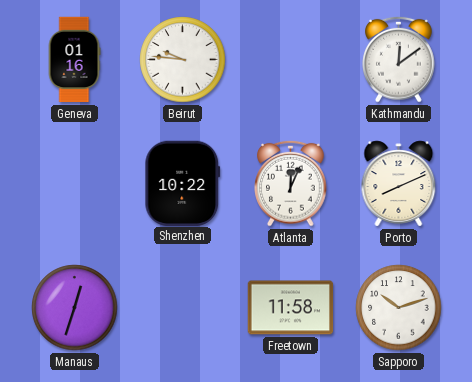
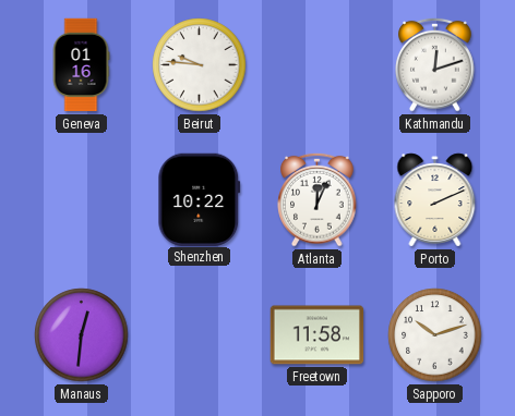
Kathmandu: 12:09 -> 12:12
Porto: 8:11 -> 2:11
Manaus: 12:33 -> 12:31
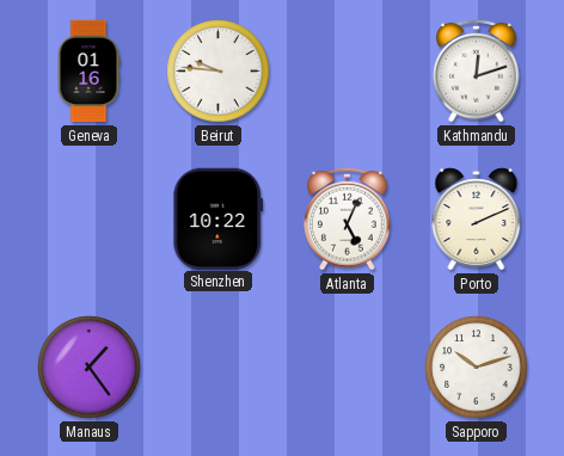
Atlanta: 12:04 -> 5:04
Manaus: 12:31 -> 1:24
Freetown: 11:58 -> none
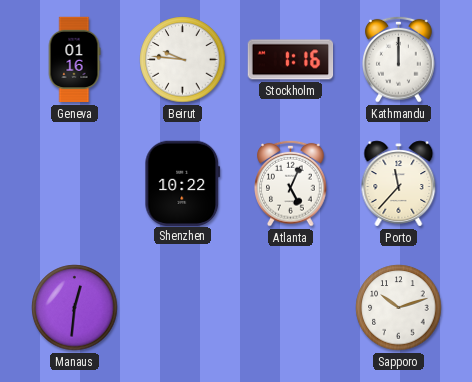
Stockholm: none -> 1:16
Kathmandu: 12:12 -> 12:00
Porto: 2:11 -> 11:37
Manaus: 1:24 -> 12:31
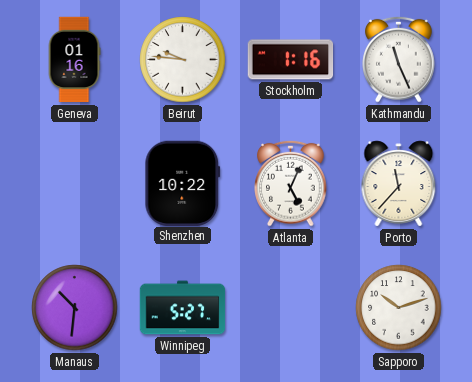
Kathmandu: 12:00 -> 11:26
Manaus: 12:31 -> 10:31
Winnipeg: none -> 5:27
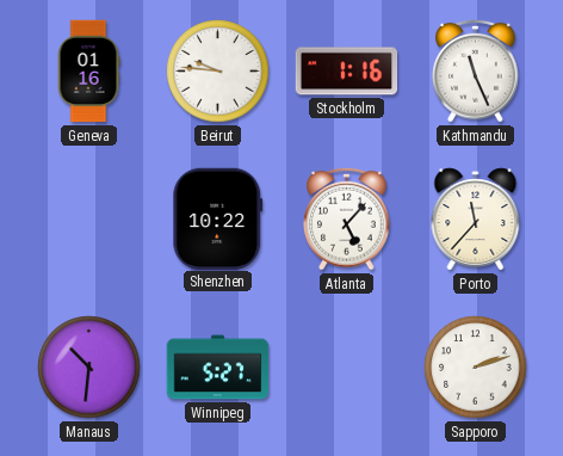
Atlanta: 5:04 -> 5:07
Sapporo: 10:12 -> 2:12
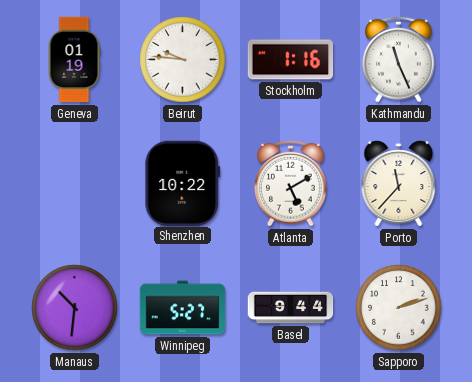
Geneva: 01:16 -> 01:19
Atlanta: 5:07 -> 5:10
Basel: none -> 9:44
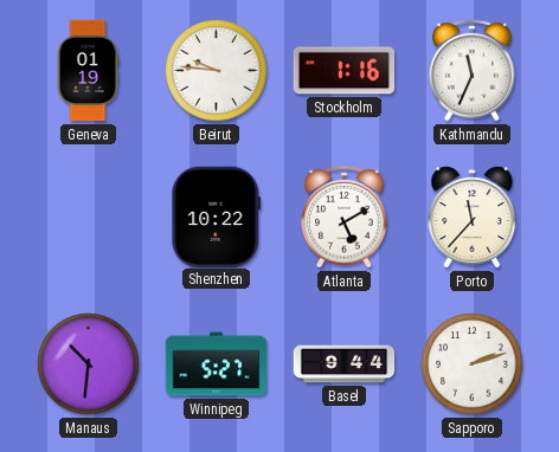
Kathmandu: 11:26 -> 11:34
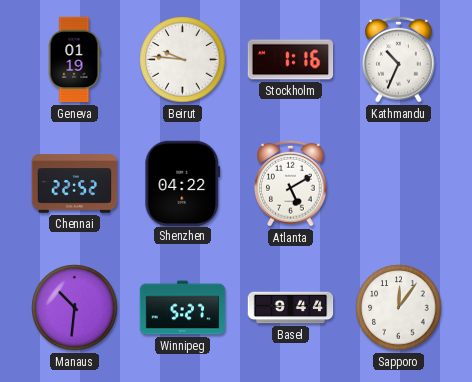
Kathmandu: 11:34 -> 10:34
Chennai: none -> 22:52
Shenzhen: 10:22 -> 04:22
Porto: 11:37 -> none
Sapporo: 2:12 -> 12:06
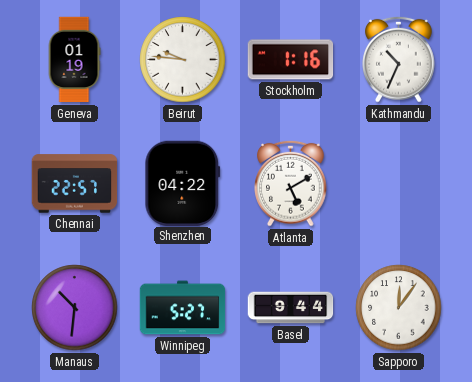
Chennai: 22:52 -> 22:57
